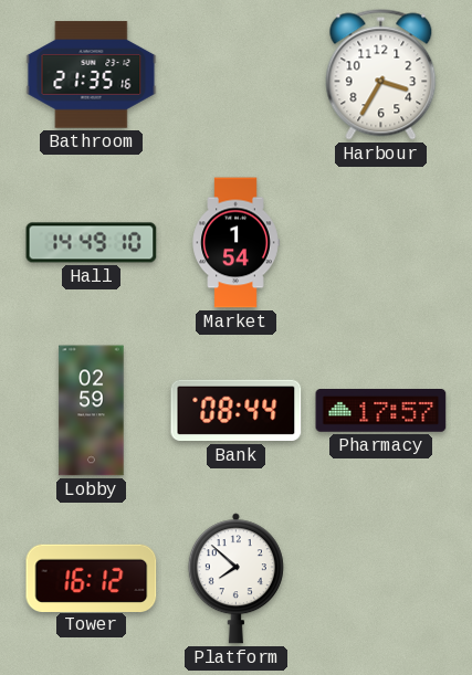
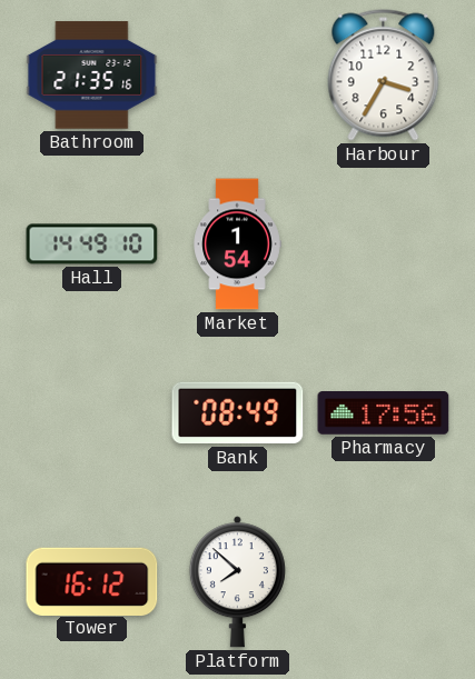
Lobby: 02:59 -> none
Bank: 08:44 -> 08:49
Pharmacy: 17:57 -> 17:56
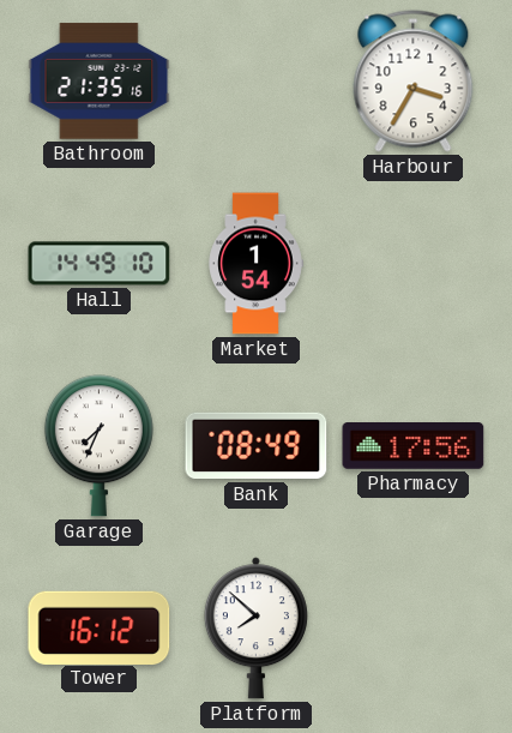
Garage: none -> 7:34
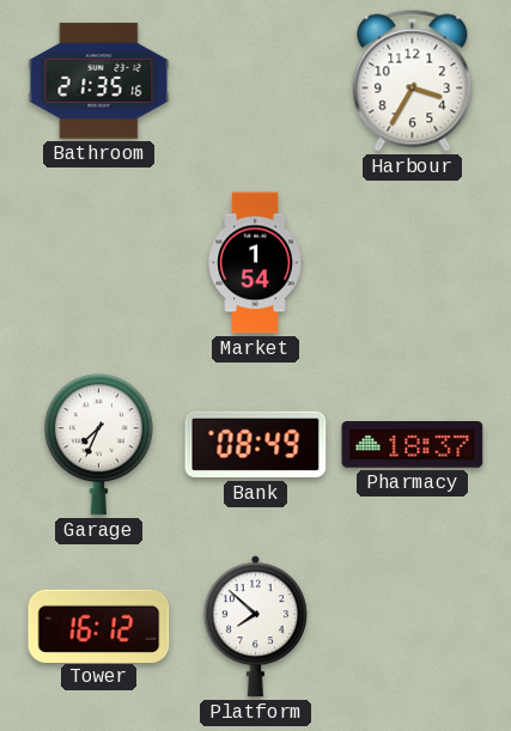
Hall: 14:49 -> none
Pharmacy: 17:56 -> 18:37
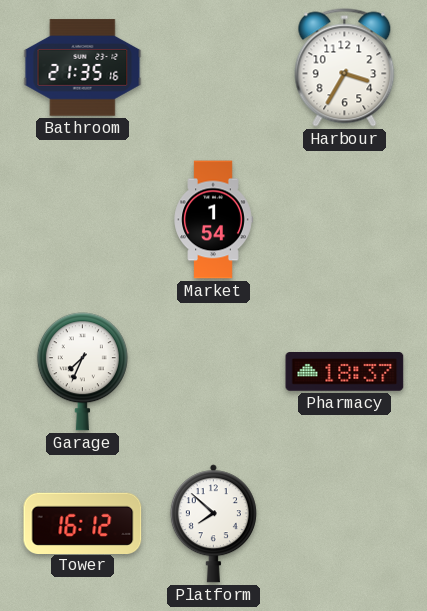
Bank: 08:49 -> none
